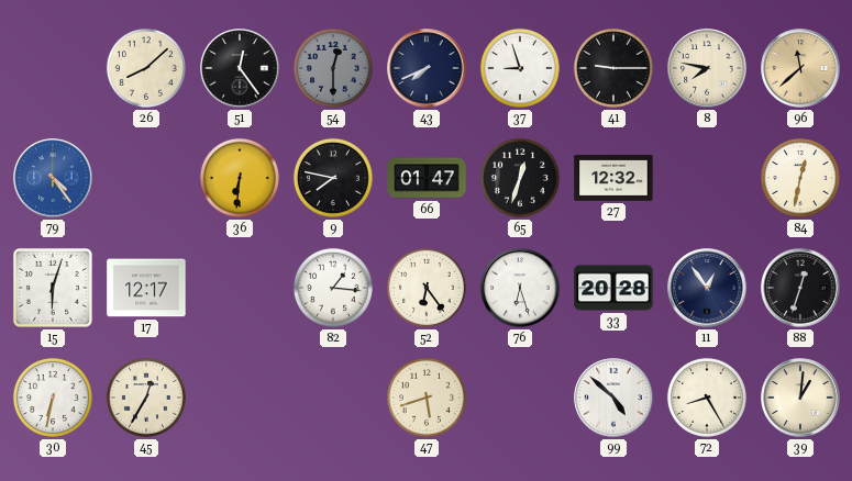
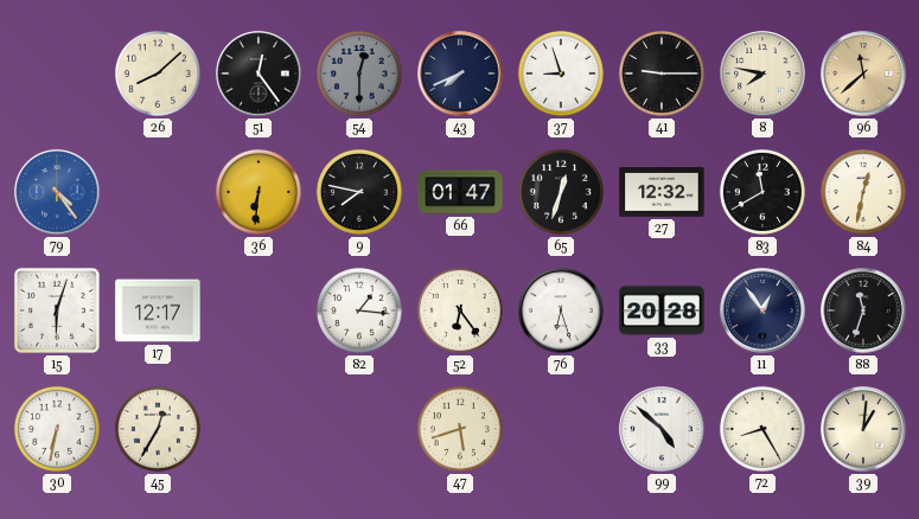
83: none -> 11:40
88: 12:33 -> 11:33
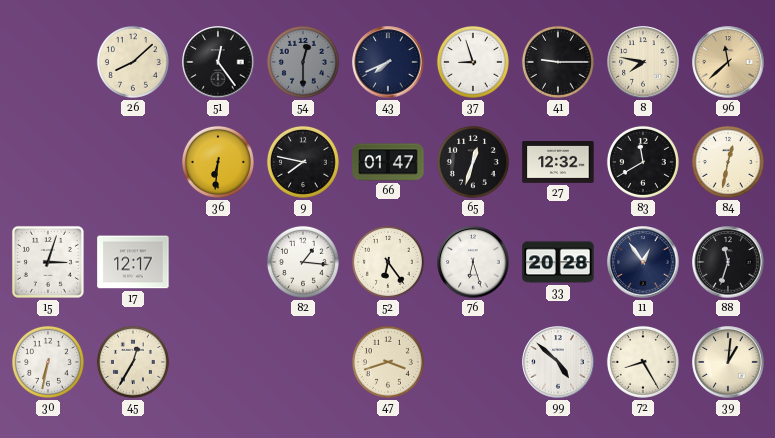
79: 4:24 -> none
15: 6:03 -> 3:03
47: 5:42 -> 3:42
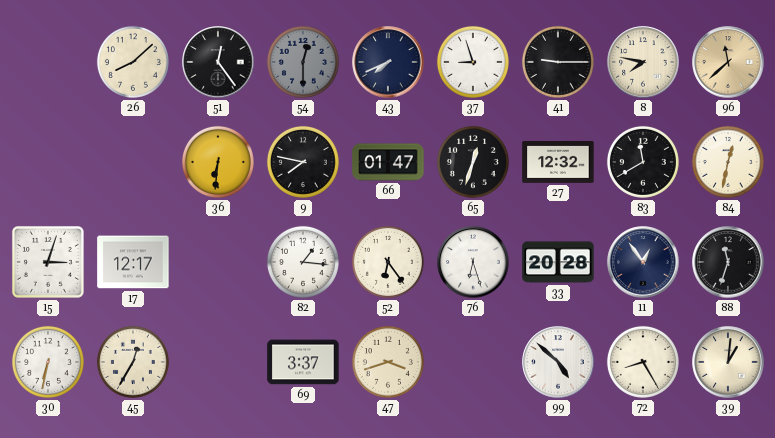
69: none -> 3:37
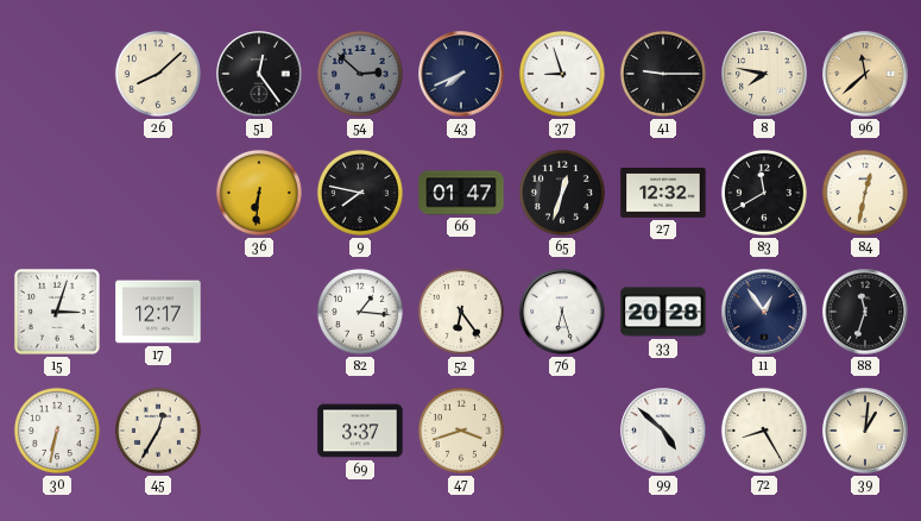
54: 12:30 -> 2:52
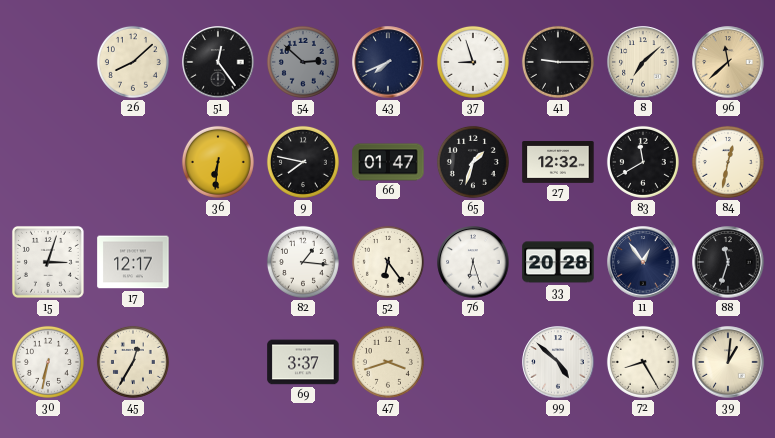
8: 7:47 -> 7:08
65: 12:33 -> 1:33
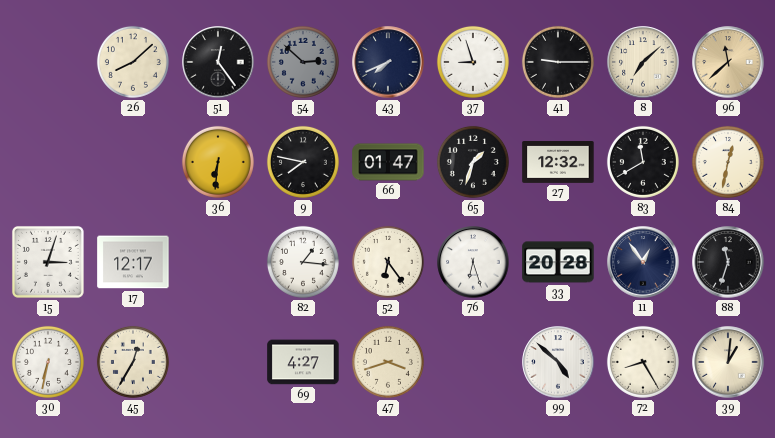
69: 3:37 -> 4:27
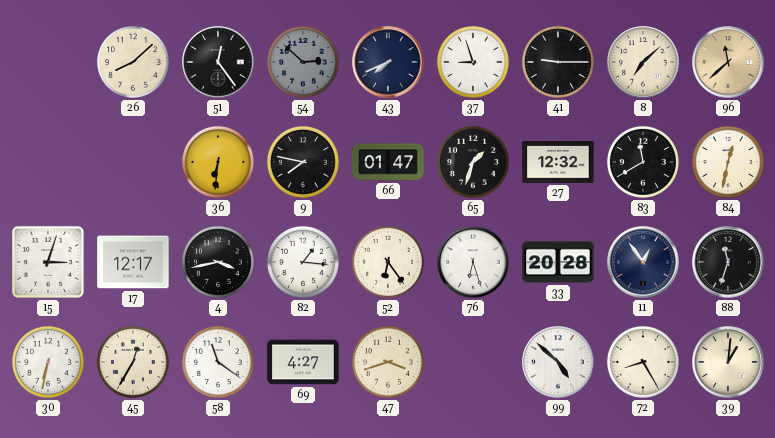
4: none -> 3:43
58: none -> 11:21
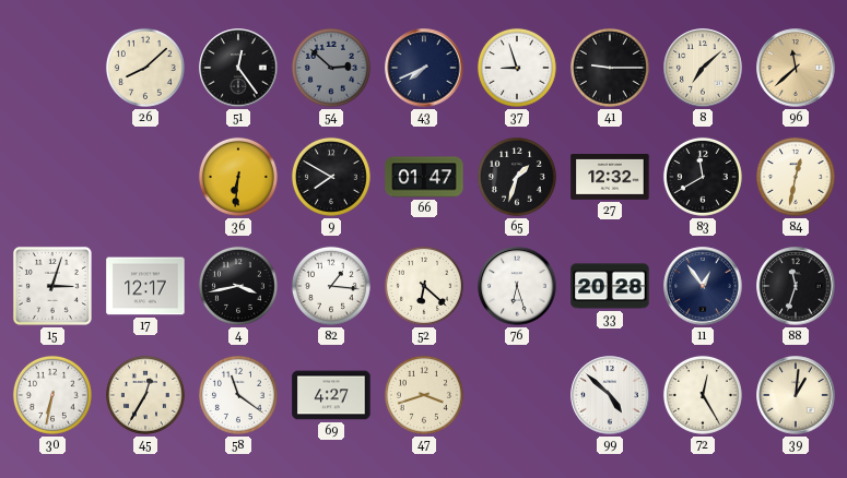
9: 7:47 -> 7:50
52: 6:24 -> 6:22
72: 8:25 -> 12:25
